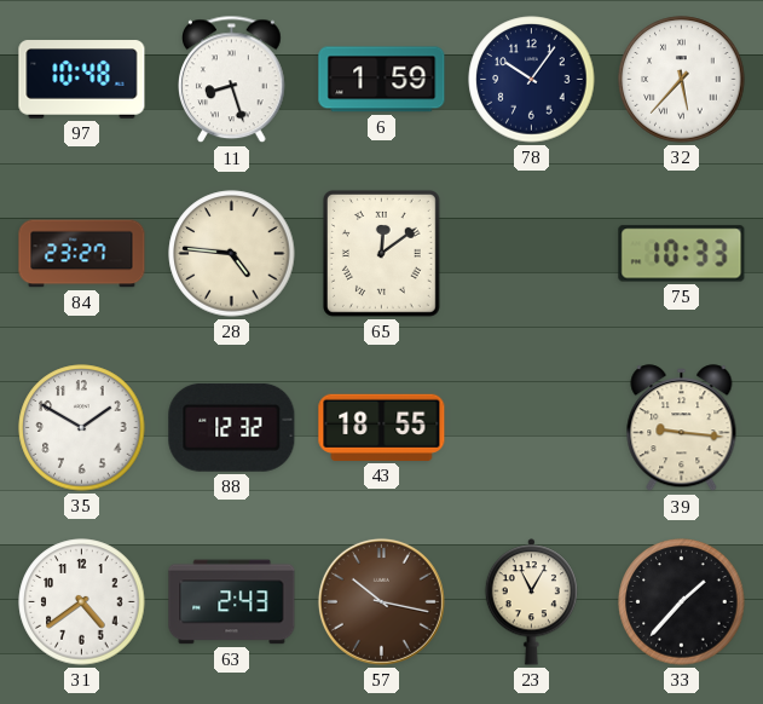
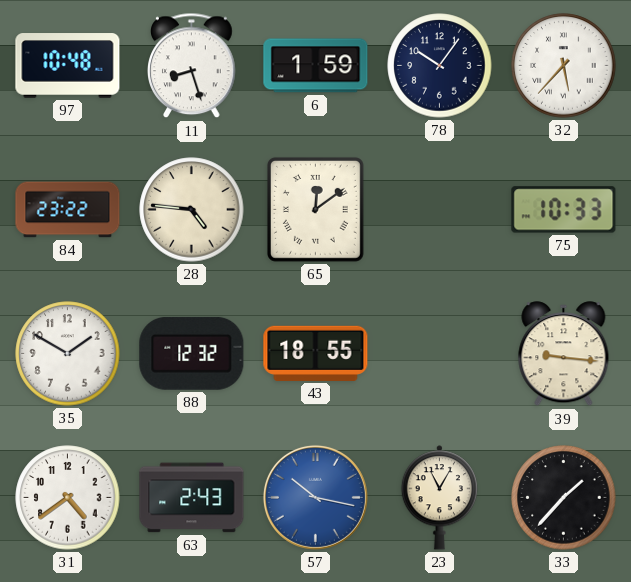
84: 23:27 -> 23:22
57 dial: brown -> blue
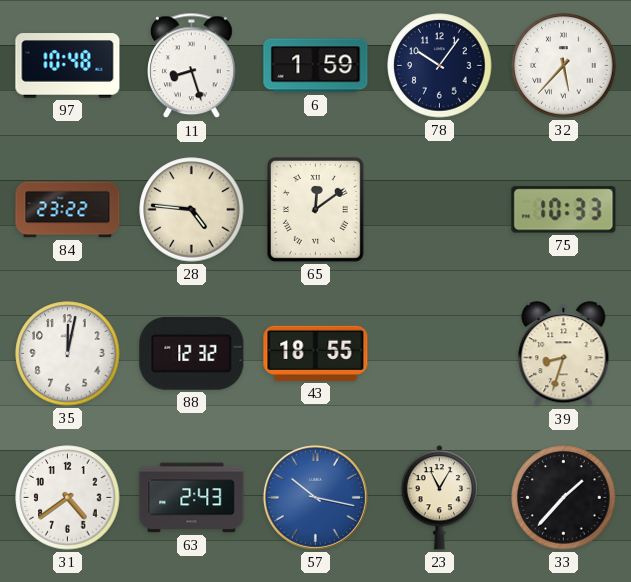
35: 1:50 -> 12:02
39: 9:16 -> 8:33
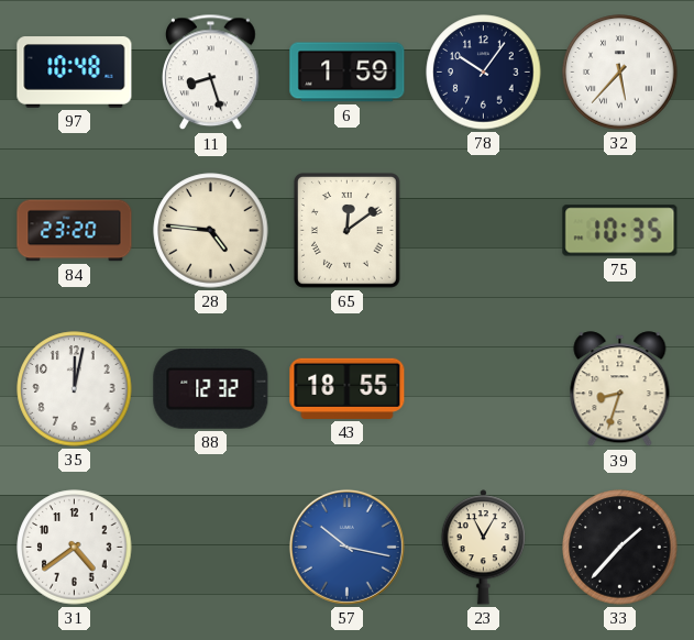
84: 23:22 -> 23:20
75: 10:33 -> 10:35
63: 2:43 -> none
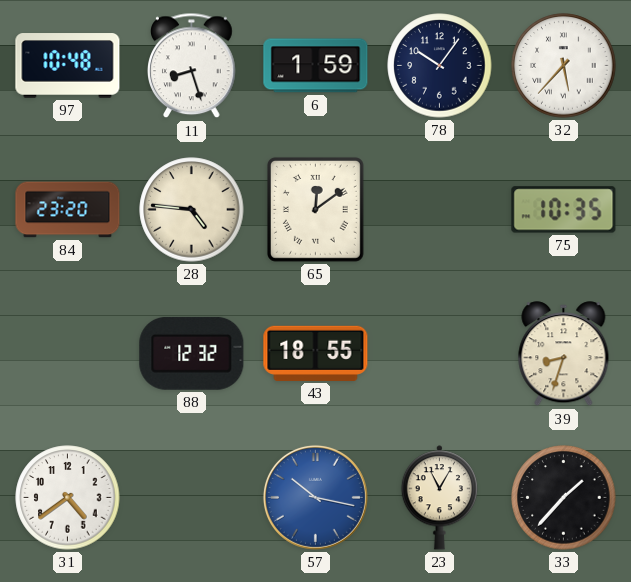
35: 12:02 -> none
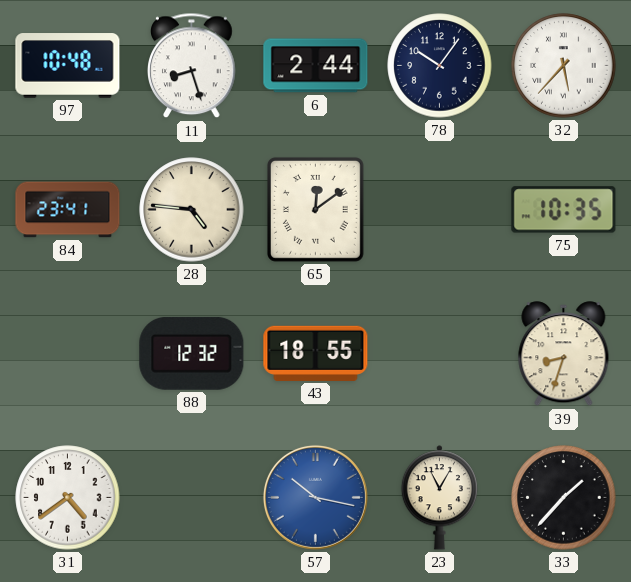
6: 1:59 -> 2:44
84: 23:20 -> 23:41
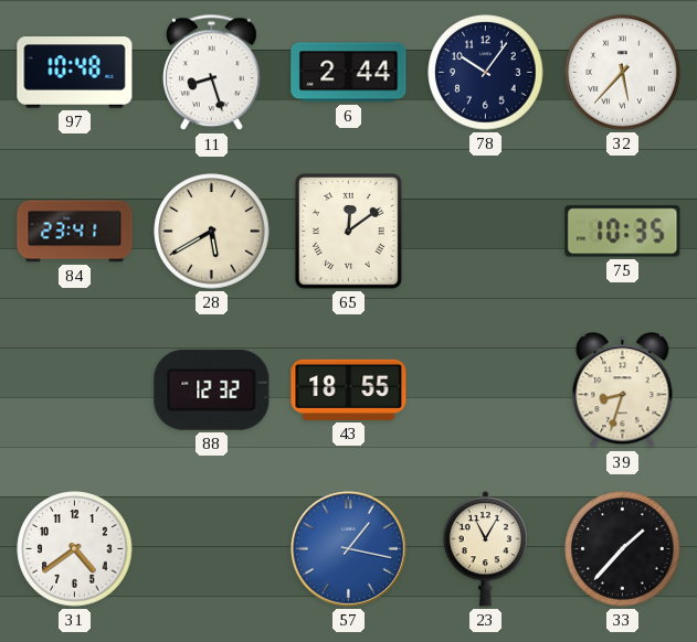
28: 4:46 -> 5:40
57: 10:17 -> 1:17
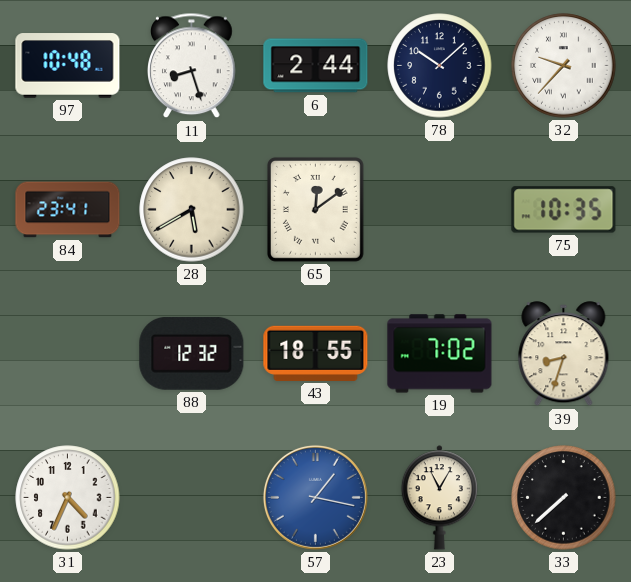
78: 10:06 -> 10:08
32: 5:37 -> 9:37
19: none -> 7:02
31: 4:39 -> 4:34
33: 1:37 -> 7:38
